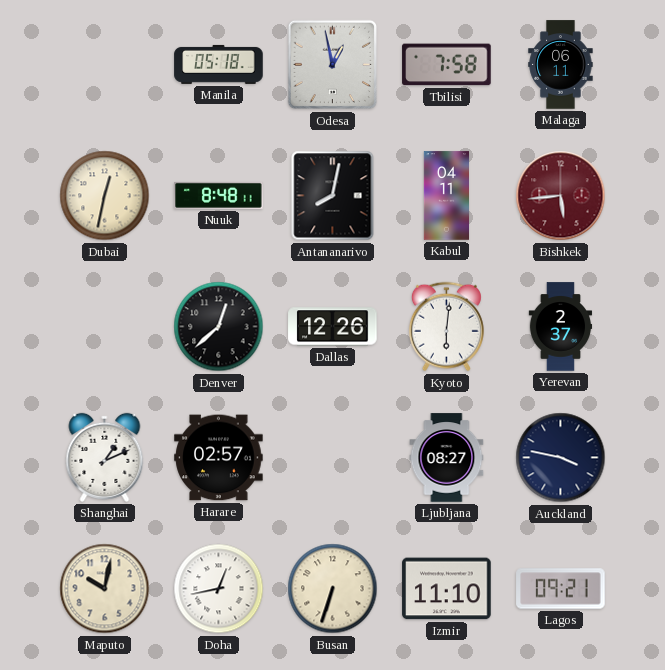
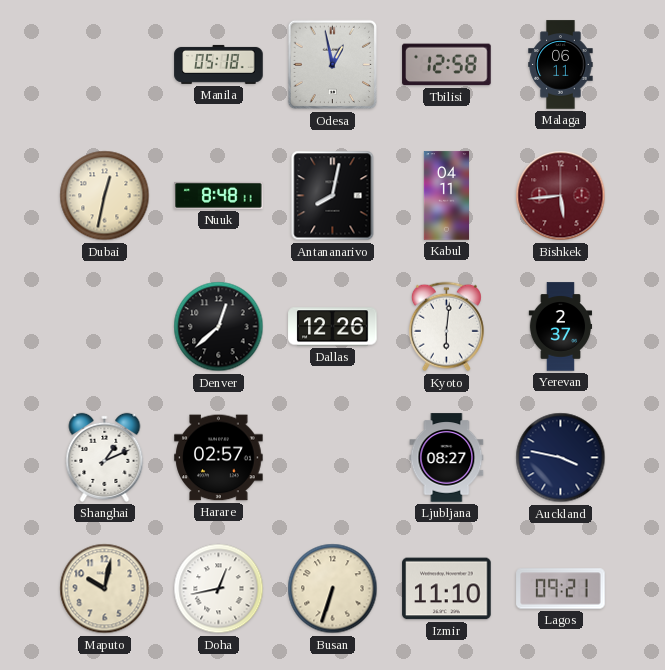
Tbilisi: 7:58 -> 12:58
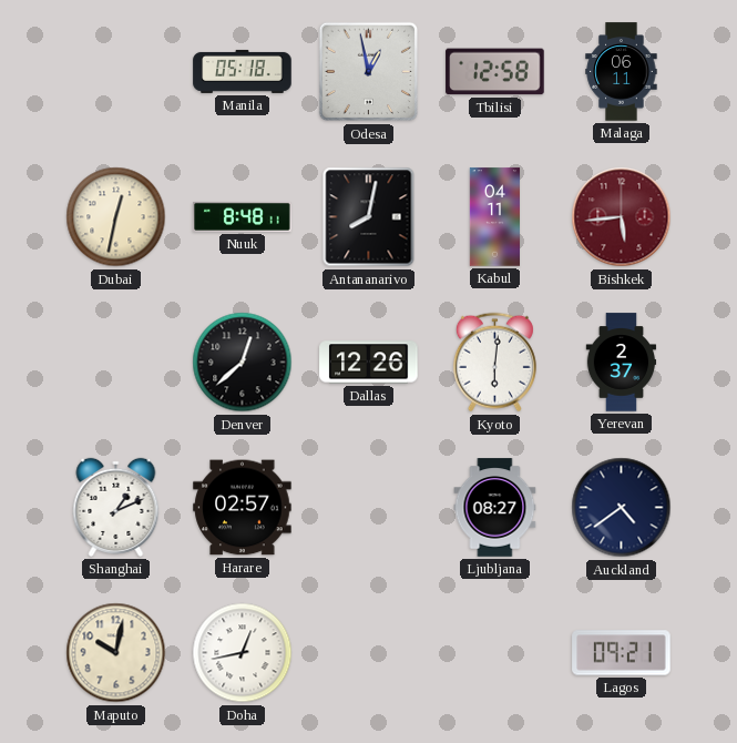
Auckland: 3:47 -> 4:39
Busan: 6:33 -> none
Izmir: 11:10 -> none
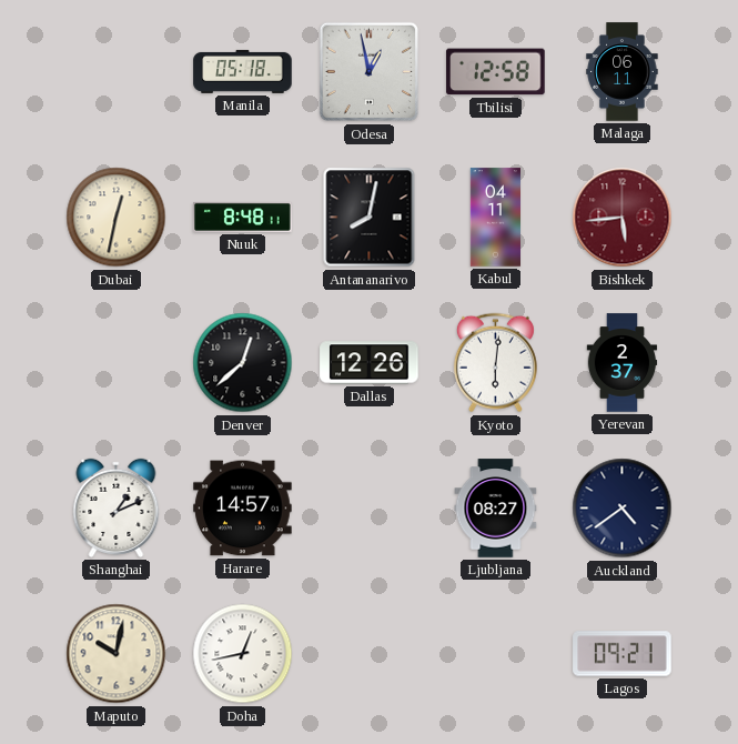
Harare: 02:57 -> 14:57
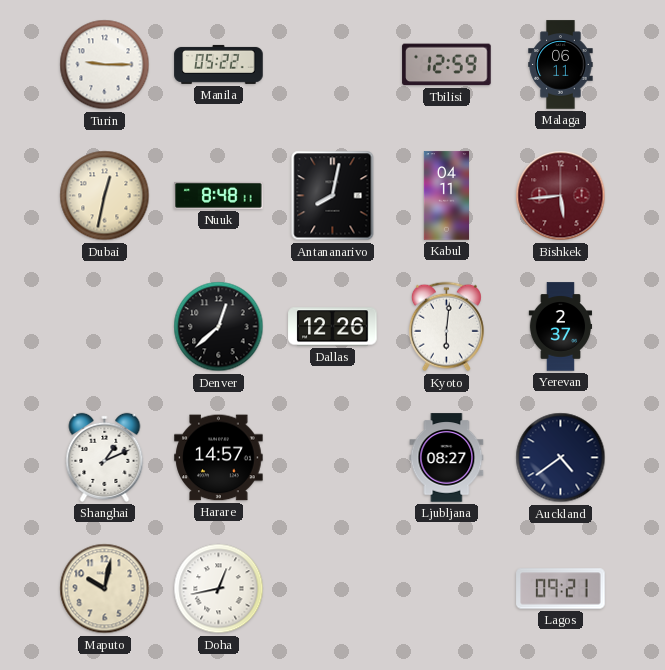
Turin: none -> 9:15
Manila: 05:18 -> 05:22
Odesa: 12:58 -> none
Tbilisi: 12:58 -> 12:59
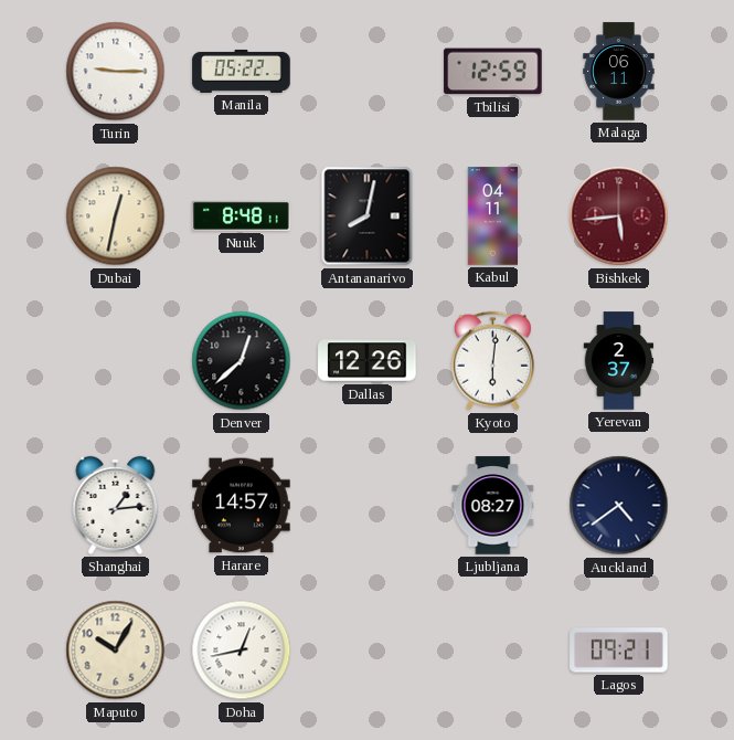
Shanghai: 1:11 -> 1:14
Maputo: 10:02 -> 10:05
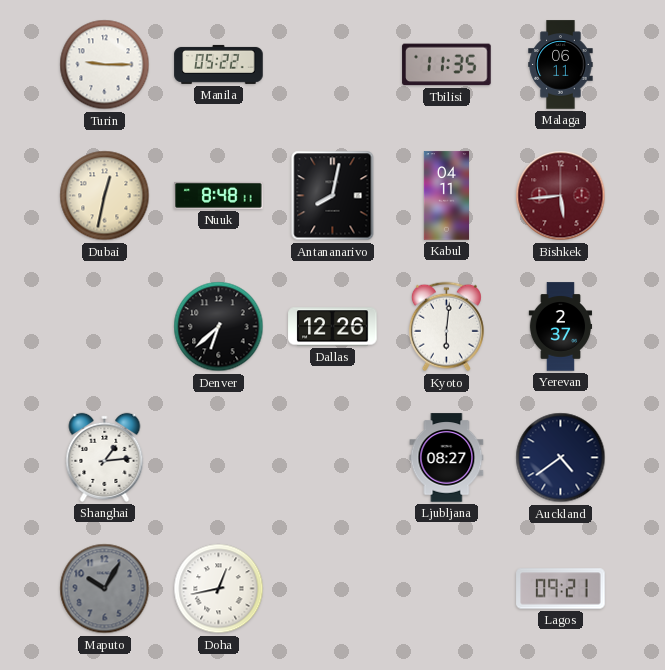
Tbilisi: 12:59 -> 11:35
Denver: 12:38 -> 6:38
Harare: 14:57 -> none
Maputo dial: cream -> grey
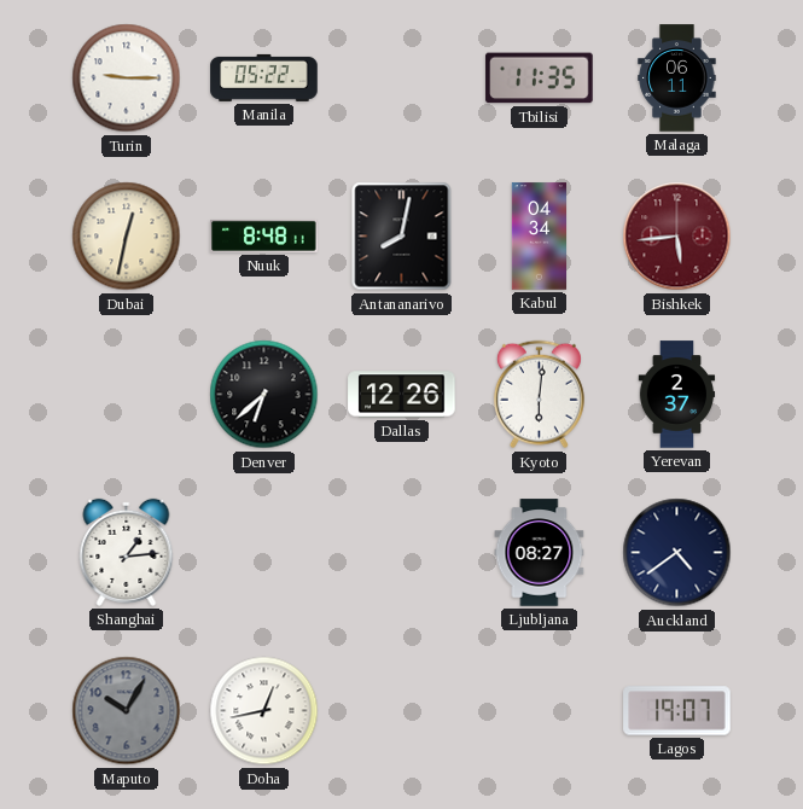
Kabul: 04:11 -> 04:34
Lagos: 09:21 -> 19:07
